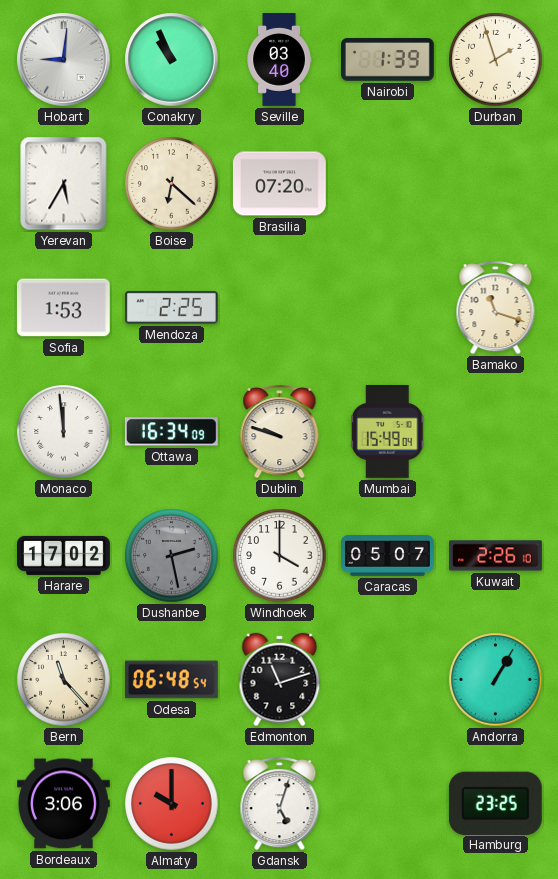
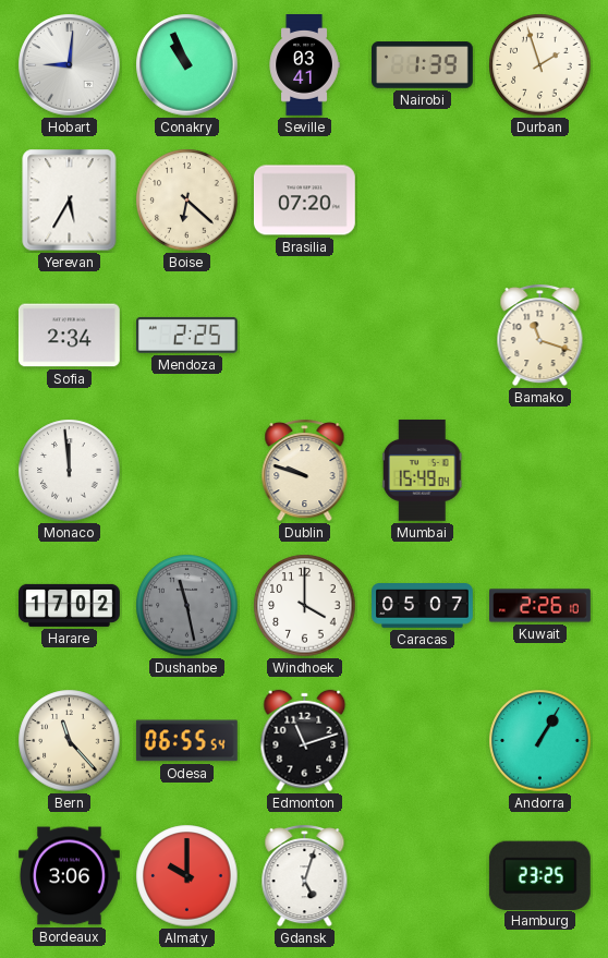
Seville: 03:40 -> 03:41
Sofia: 1:53 -> 2:34
Ottawa: 16:34 -> none
Dushanbe: 2:28 -> 11:28
Odesa: 06:48 -> 06:55
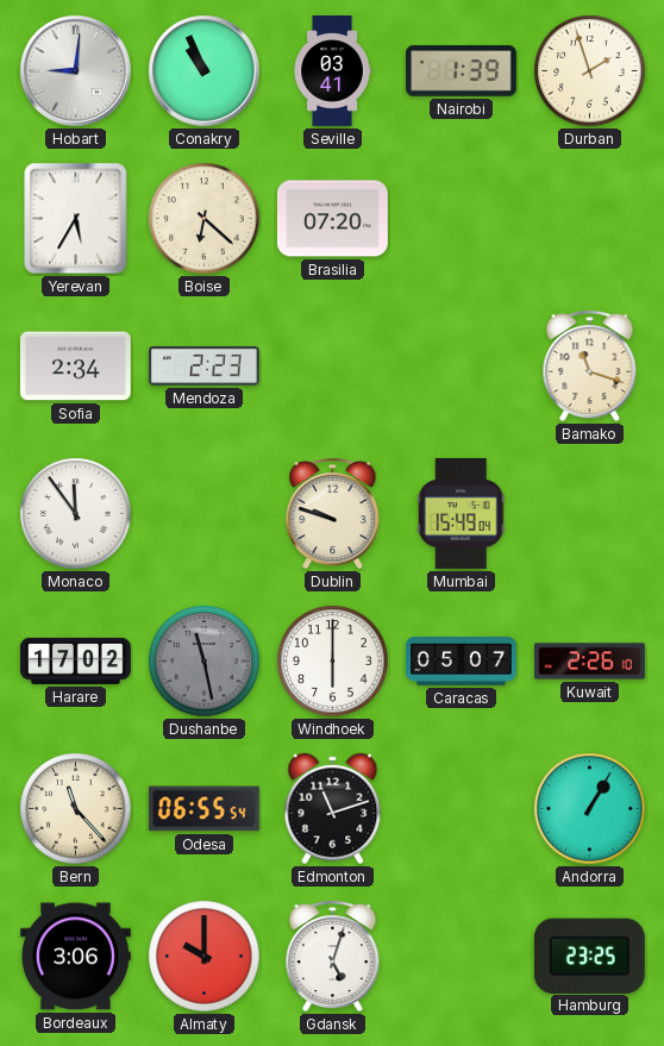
Mendoza: 2:25 -> 2:23
Monaco: 11:59 -> 11:54
Windhoek: 4:00 -> 6:00
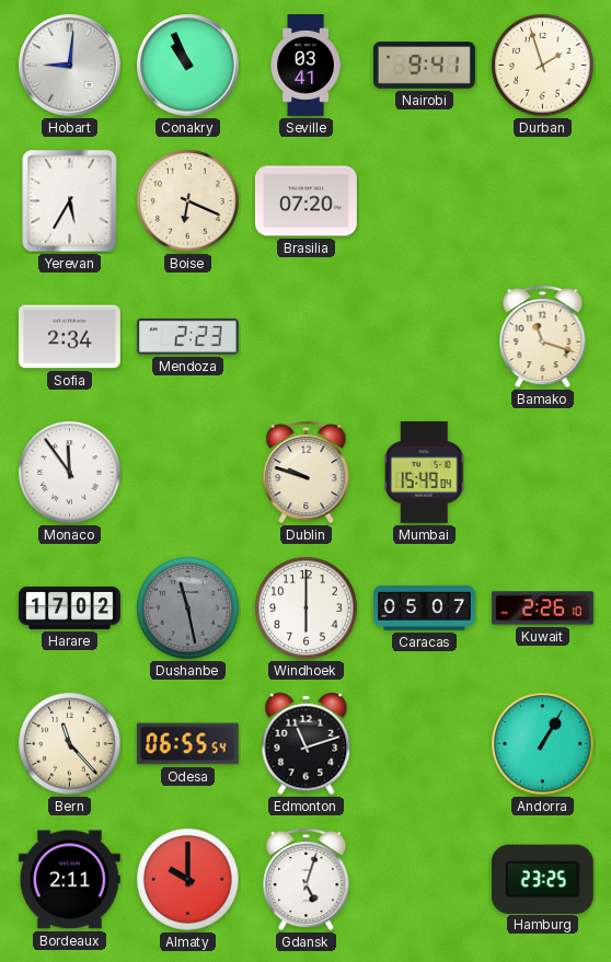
Nairobi: 1:39 -> 9:41
Boise: 6:22 -> 6:19
Bordeaux: 3:06 -> 2:11
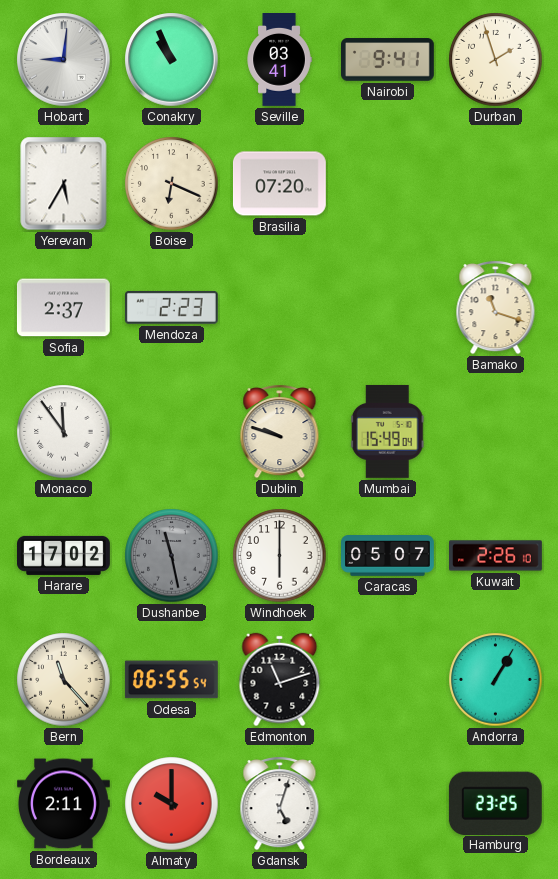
Sofia: 2:34 -> 2:37
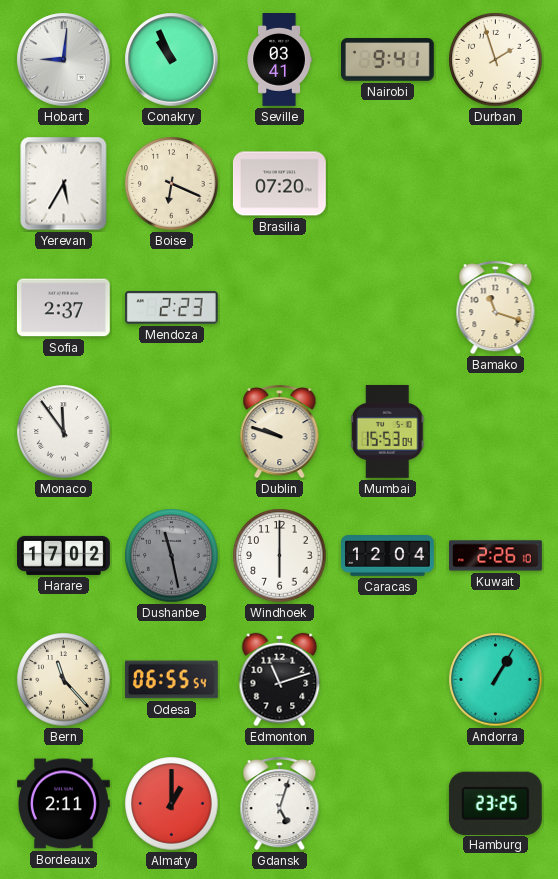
Mumbai: 15:49 -> 15:53
Caracas: 05:07 -> 12:04
Almaty: 10:00 -> 1:00
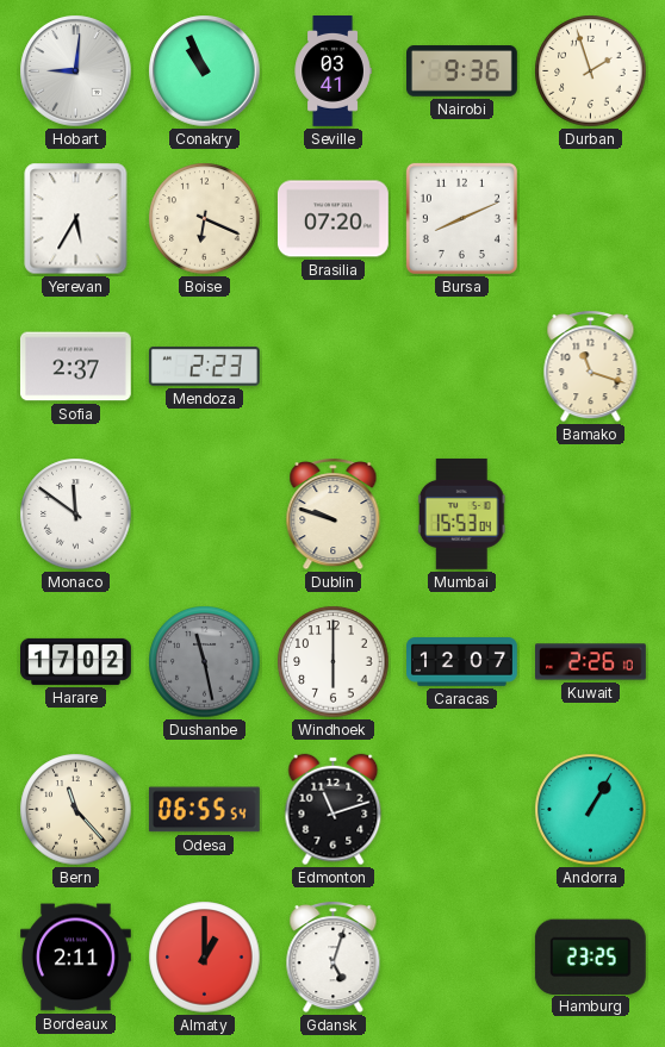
Nairobi: 9:41 -> 9:36
Bursa: none -> 8:11
Monaco: 11:54 -> 11:51
Caracas: 12:04 -> 12:07
